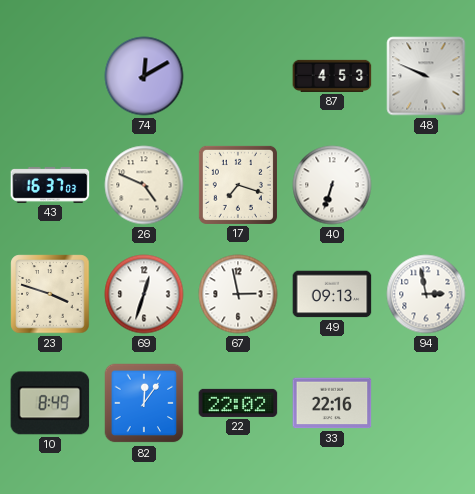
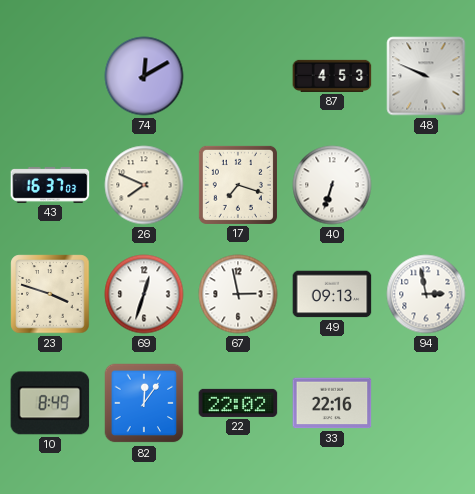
26: 4:49 -> 7:49
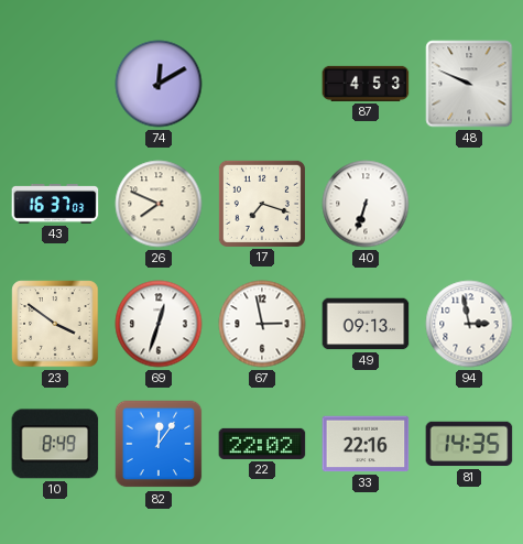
23: 3:48 -> 3:51
81: none -> 14:35
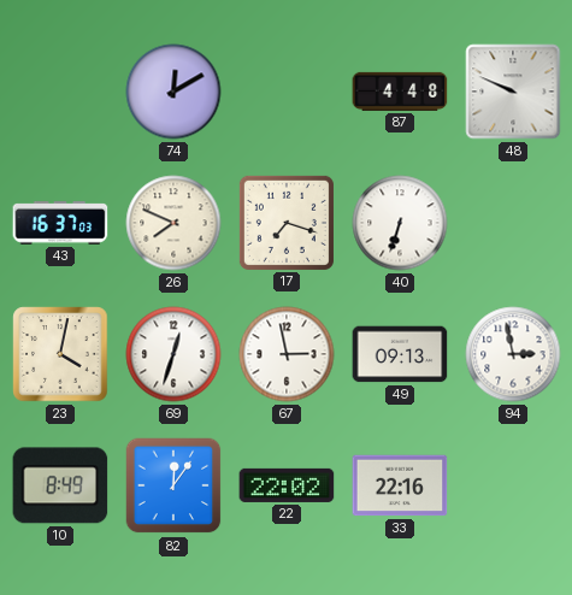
87: 4:53 -> 4:48
23: 3:51 -> 4:02
81: 14:35 -> none
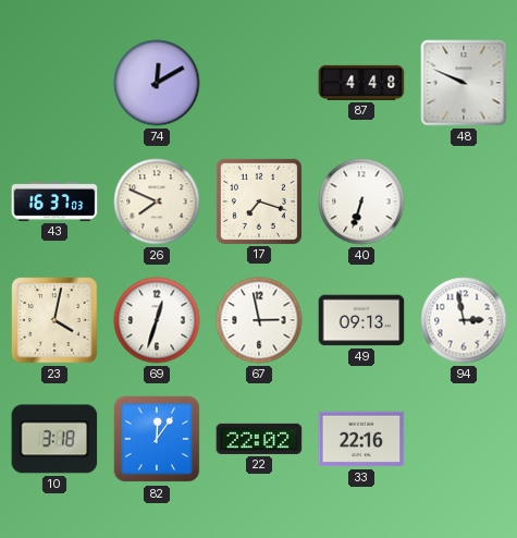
10: 8:49 -> 3:18
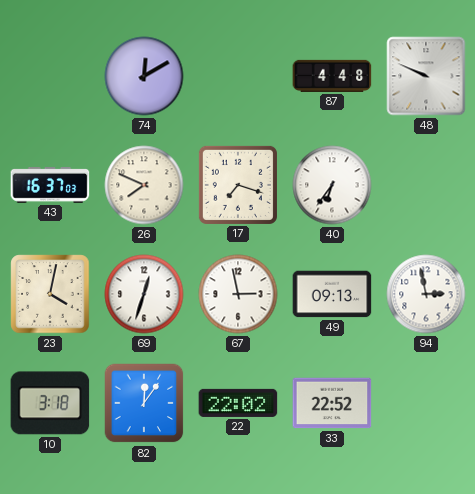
40: 6:33 -> 6:36
33: 22:16 -> 22:52
